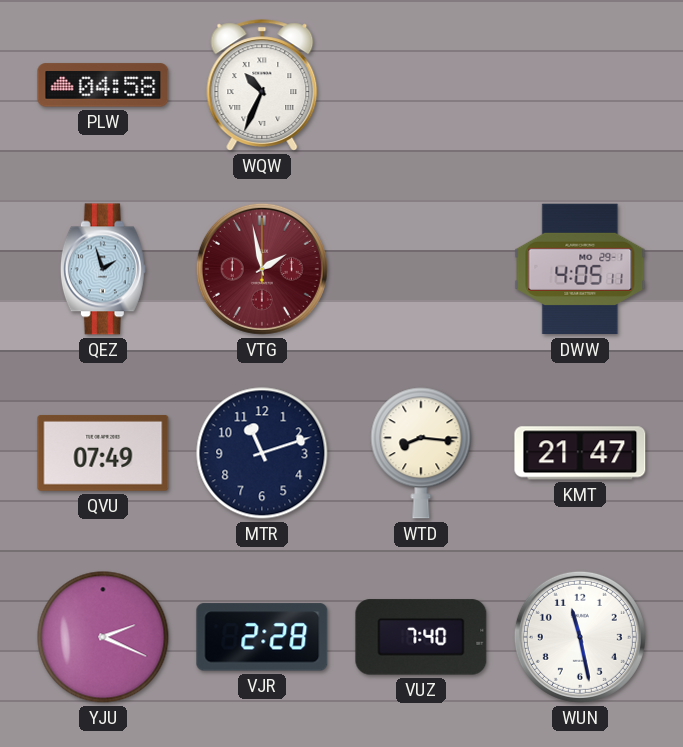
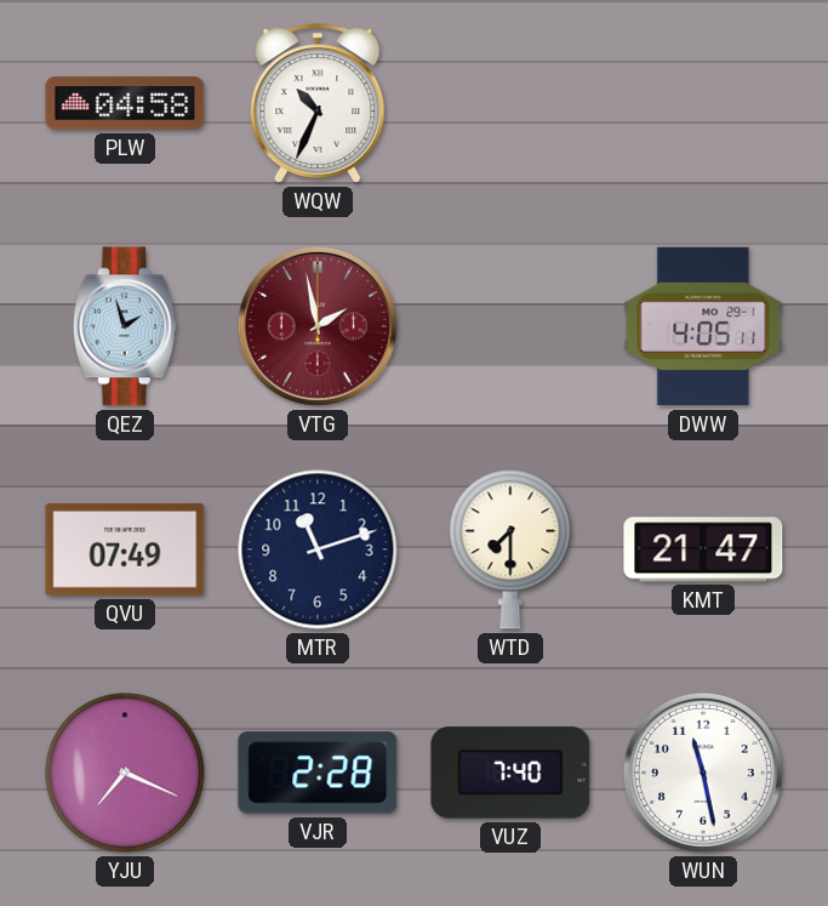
WTD: 8:16 -> 7:30
YJU: 2:19 -> 7:19
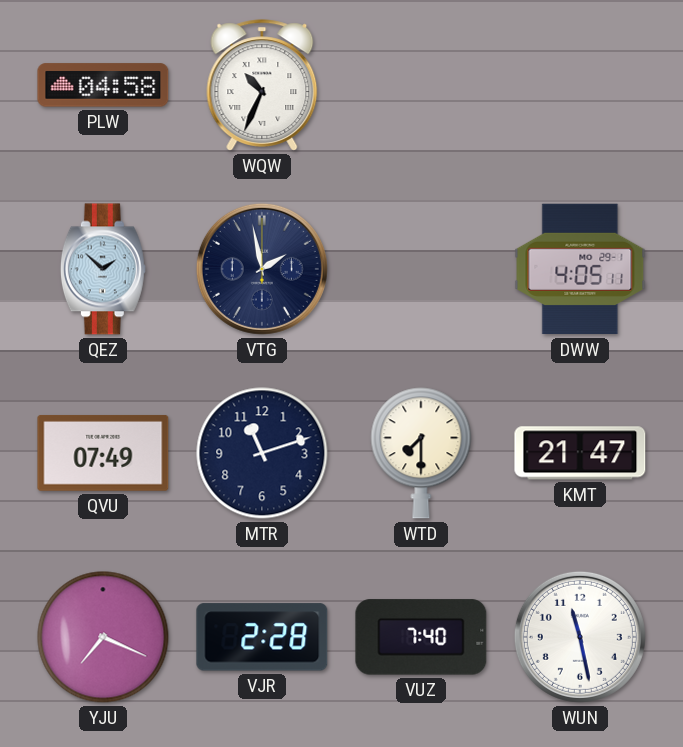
QEZ: 1:57 -> 1:52
VTG dial: burgundy -> navy
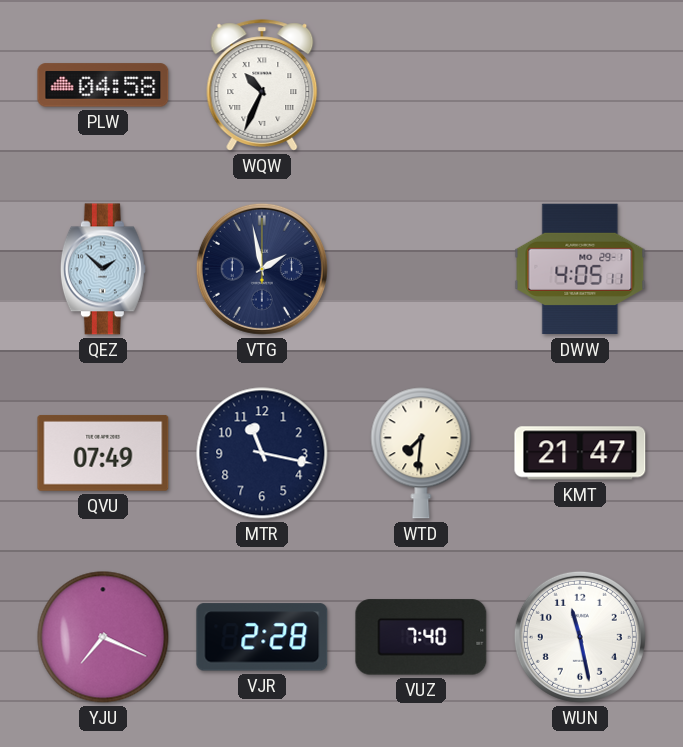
MTR: 11:12 -> 11:17
WTD: 7:30 -> 7:31
